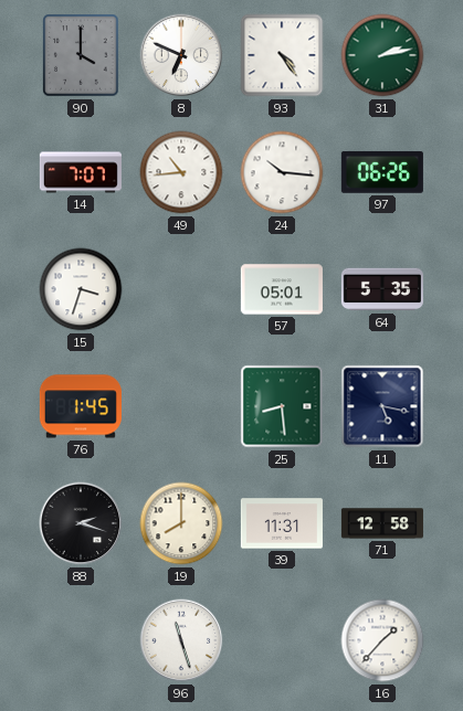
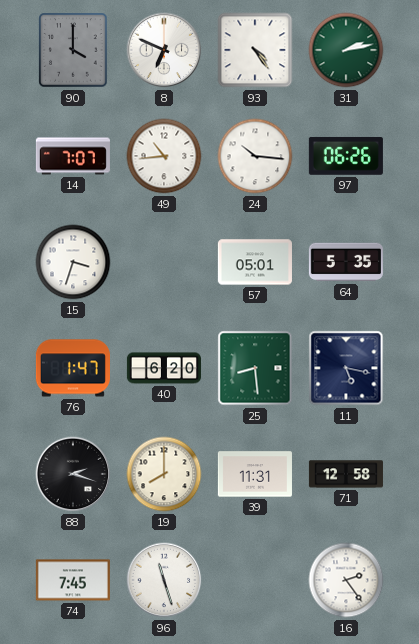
76: 1:45 -> 1:47
40: none -> 6:20
74: none -> 7:45
16: 1:37 -> 2:24
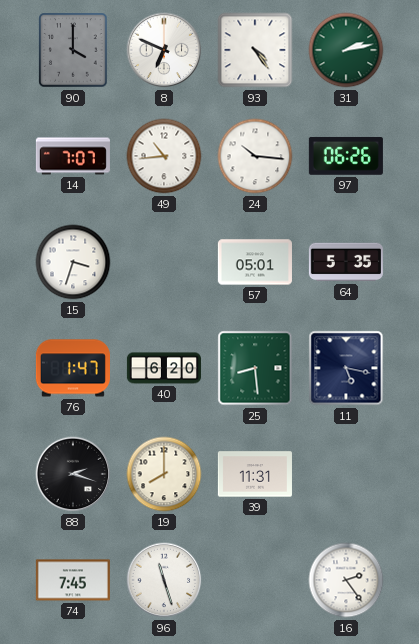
71: 12:58 -> none
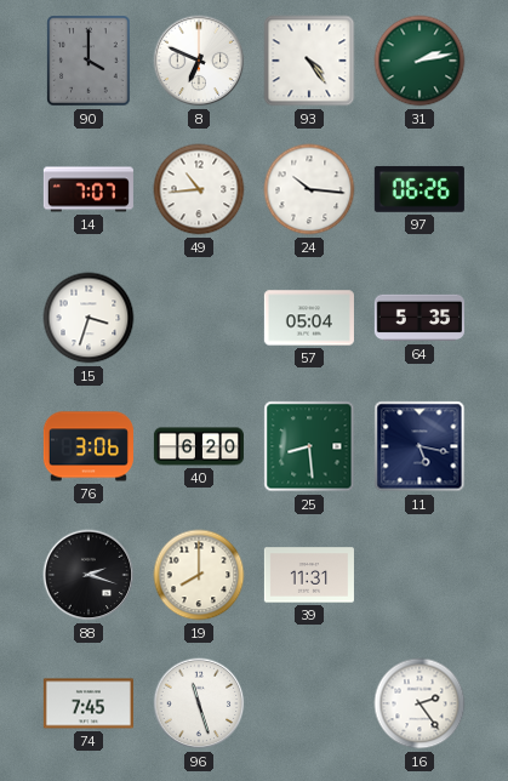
57: 05:01 -> 05:04
76: 1:47 -> 3:06
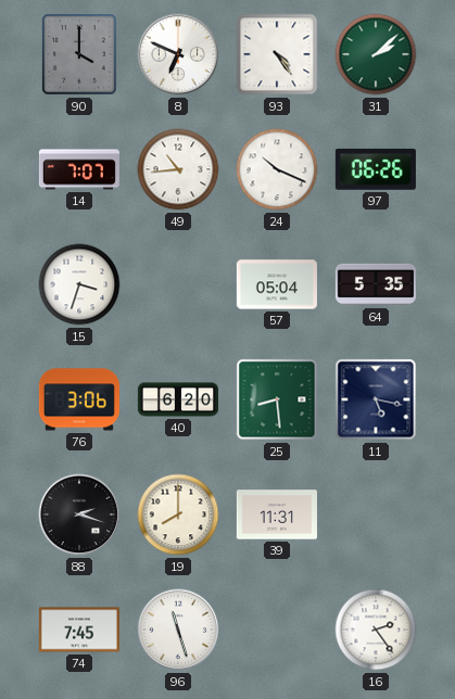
31: 2:13 -> 2:08
24: 10:16 -> 10:19
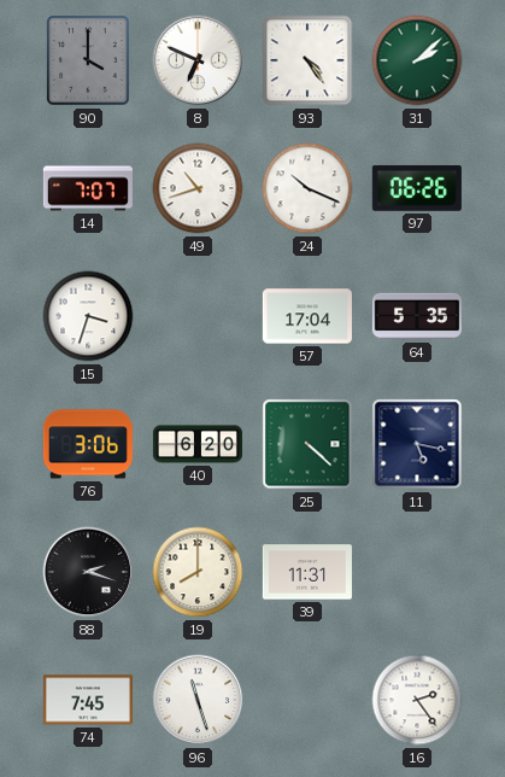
49: 10:44 -> 10:42
57: 05:04 -> 17:04
25: 8:29 -> 4:22
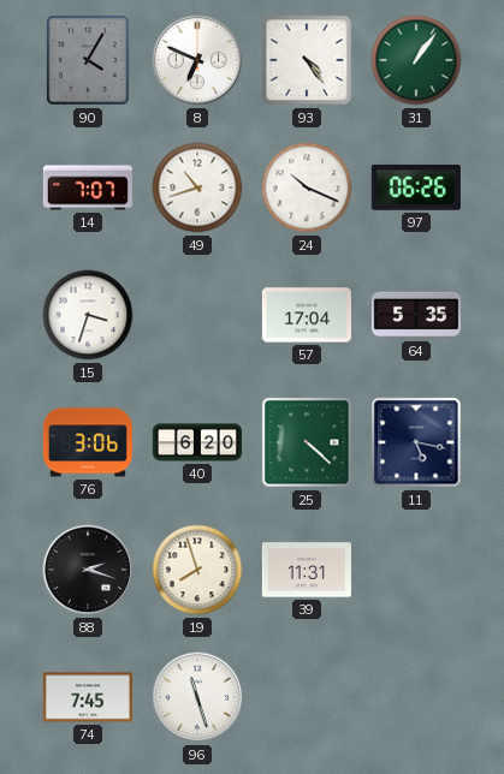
90: 4:00 -> 4:05
31: 2:08 -> 1:06
19: 8:00 -> 7:57
16: 2:24 -> none
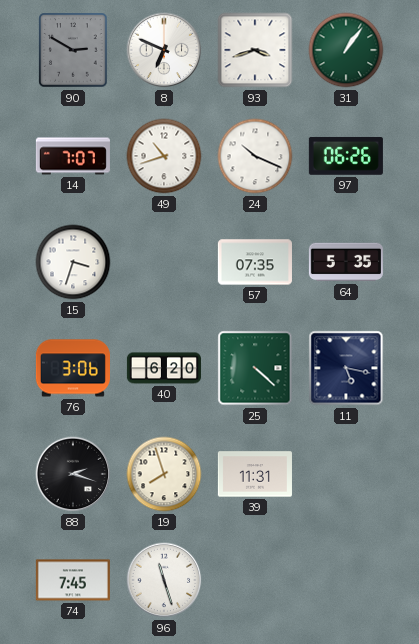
90: 4:05 -> 2:50
93: 4:24 -> 3:42
57: 17:04 -> 07:35
